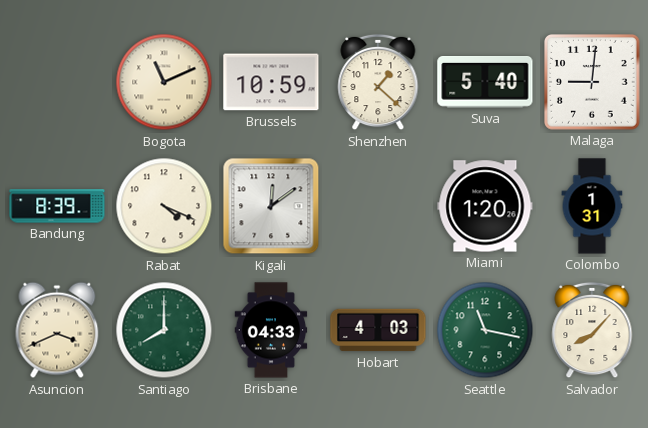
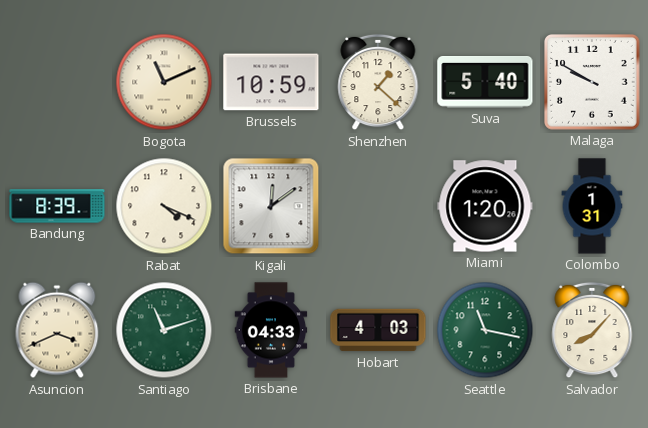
Malaga: 9:01 -> 9:50
Santiago: 8:00 -> 11:12
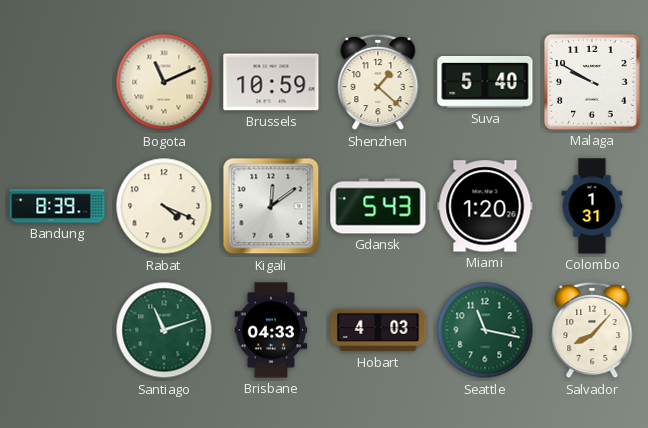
Gdansk: none -> 5:43
Asuncion: 3:41 -> none
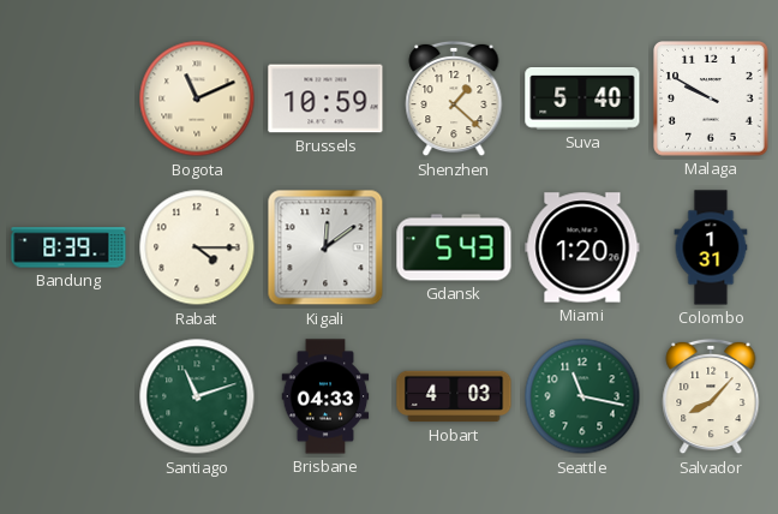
Rabat: 4:19 -> 4:15
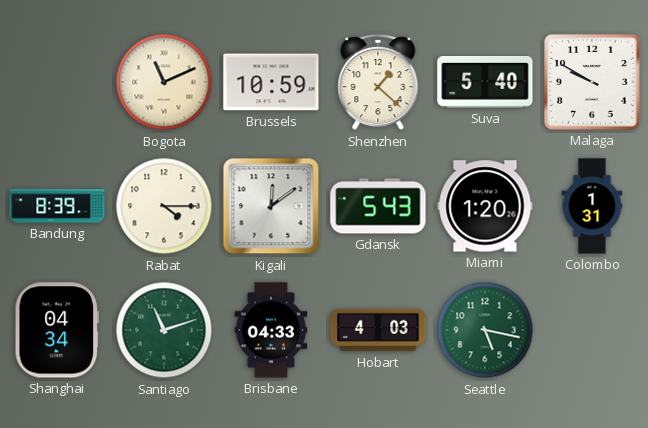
Shanghai: none -> 04:34
Seattle: 11:17 -> 5:17
Salvador: 8:07 -> none
